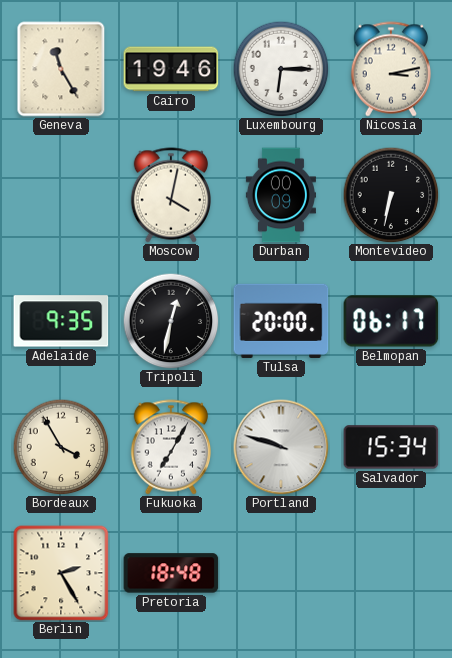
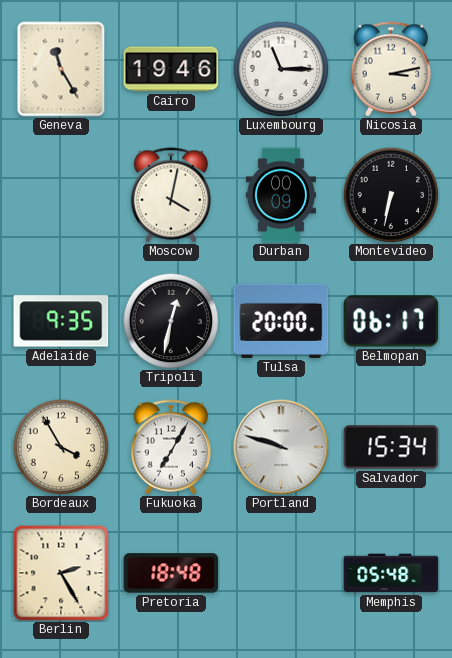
Luxembourg: 6:15 -> 11:15
Memphis: none -> 05:48
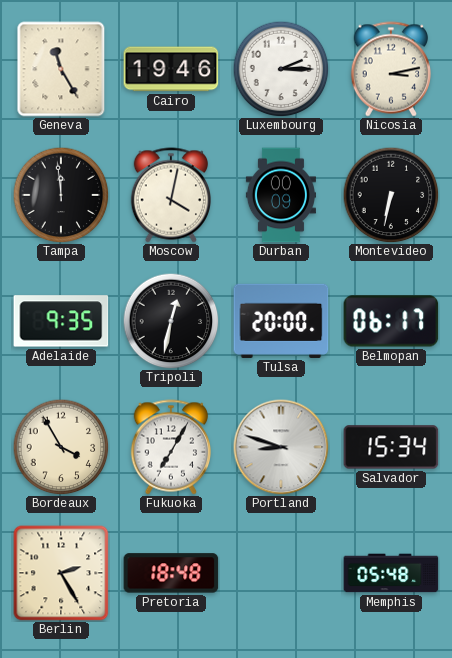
Luxembourg: 11:15 -> 2:15
Tampa: none -> 11:59
Portland: 9:48 -> 8:48
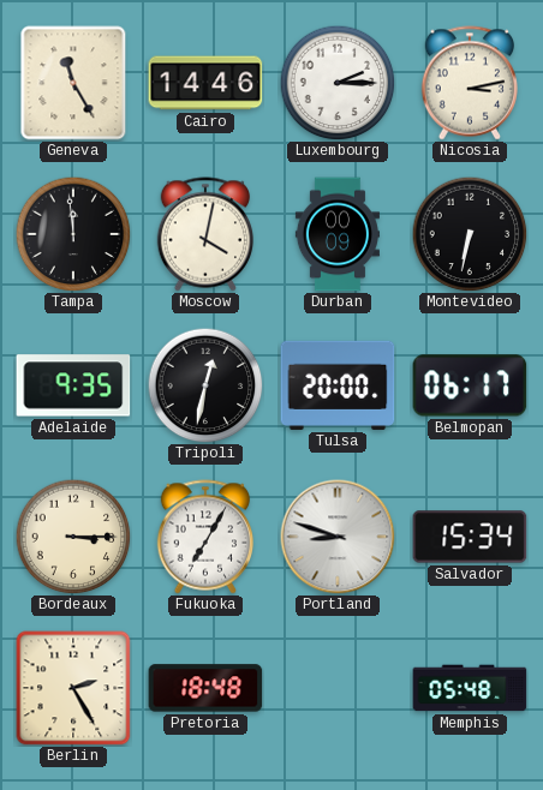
Cairo: 19:46 -> 14:46
Bordeaux: 3:55 -> 3:15
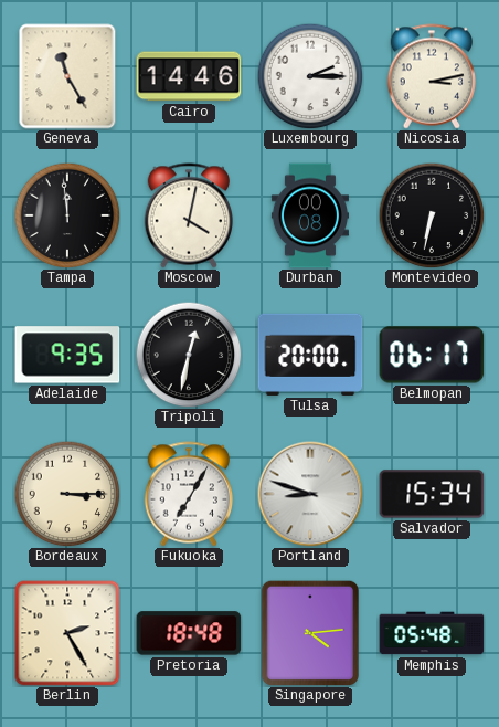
Durban: 00:09 -> 00:08
Singapore: none -> 4:14
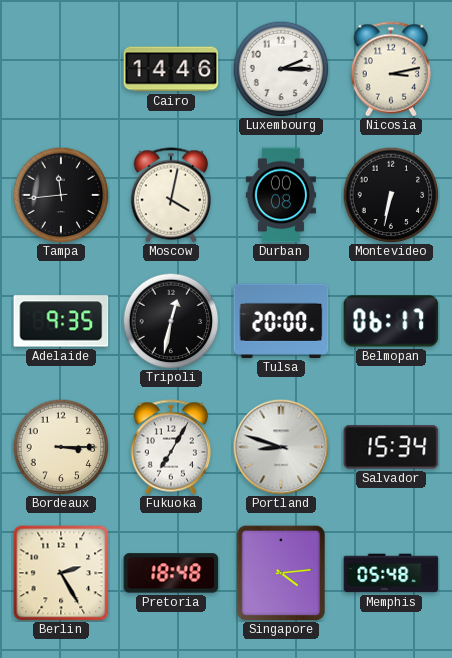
Geneva: 11:25 -> none
Tampa: 11:59 -> 11:44
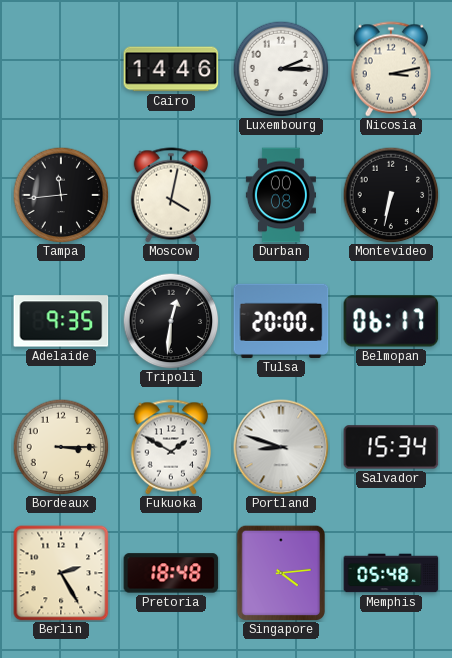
Tripoli: 12:32 -> 12:31
Fukuoka: 7:05 -> 1:50
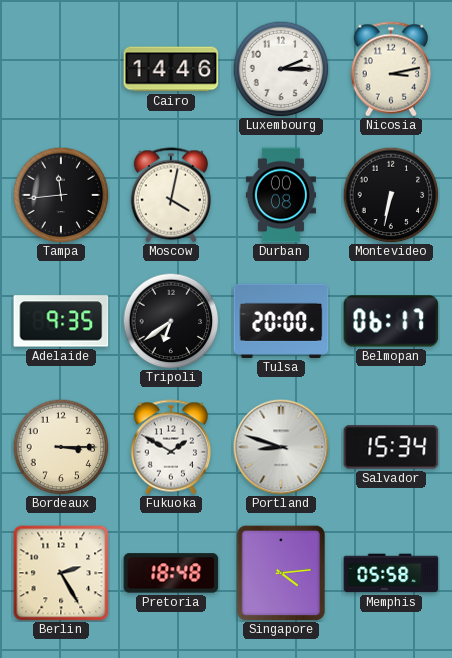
Tripoli: 12:31 -> 6:39
Memphis: 05:48 -> 05:58
